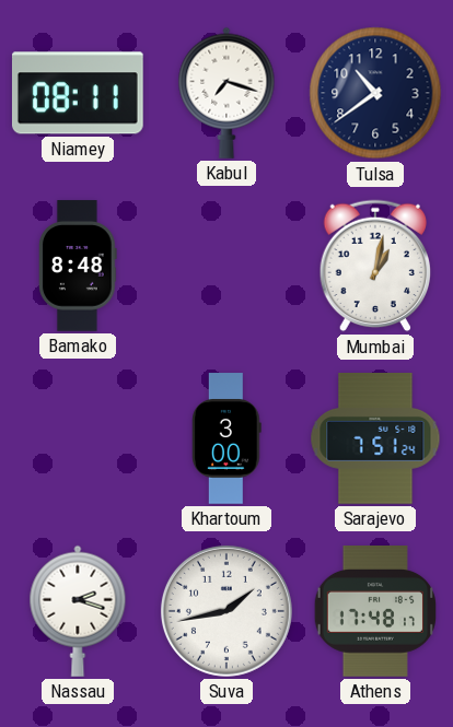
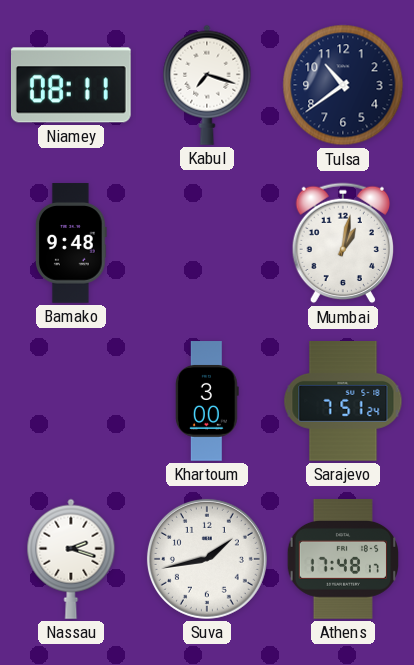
Bamako: 8:48 -> 9:48
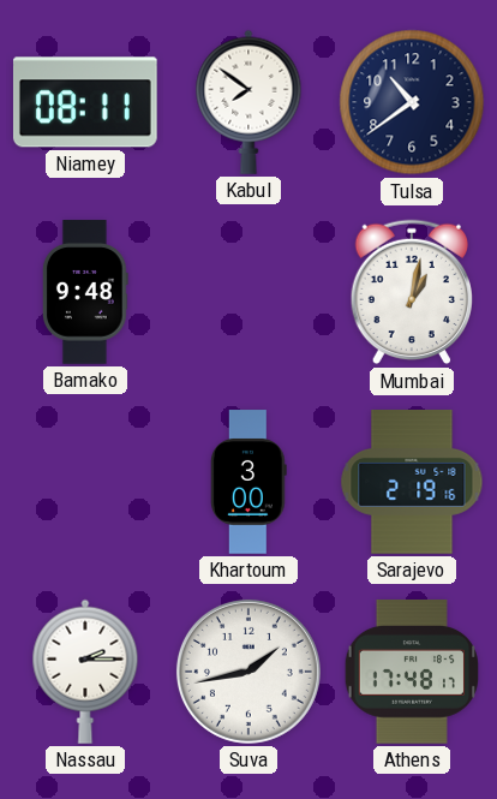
Kabul: 7:18 -> 7:51
Sarajevo: 7:51 -> 2:19
Nassau: 2:18 -> 2:15
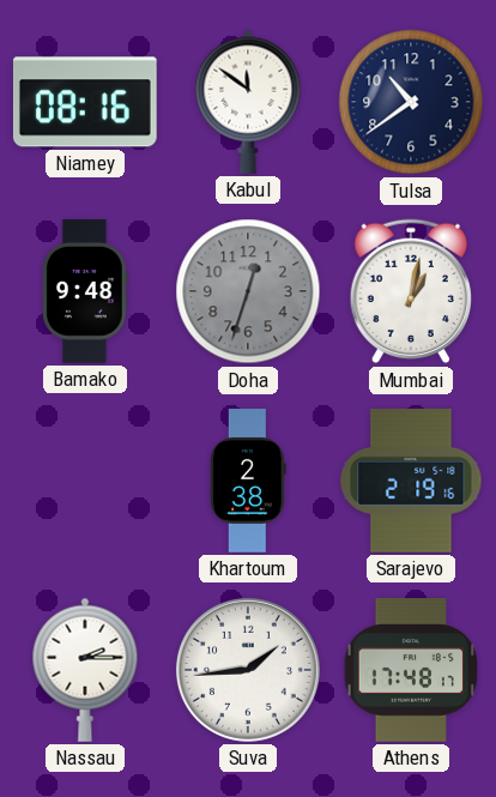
Niamey: 08:11 -> 08:16
Kabul: 7:51 -> 11:51
Doha: none -> 12:33
Khartoum: 3:00 -> 2:38
Suva: 1:43 -> 1:44
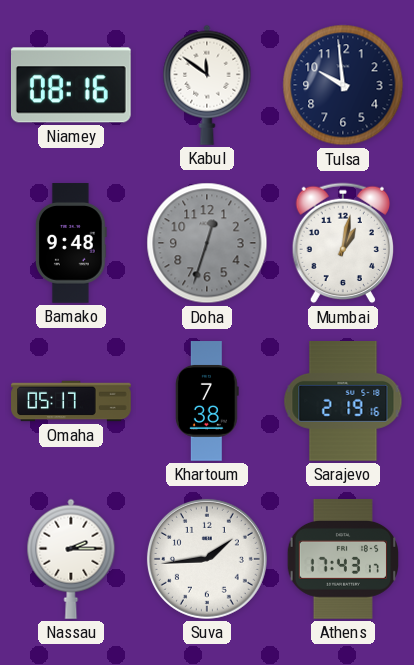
Tulsa: 10:39 -> 9:59
Omaha: none -> 05:17
Khartoum: 2:38 -> 7:38
Athens: 17:48 -> 17:43
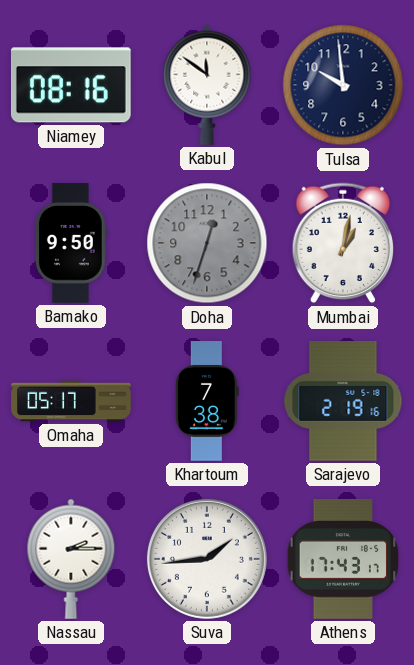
Bamako: 9:48 -> 9:50
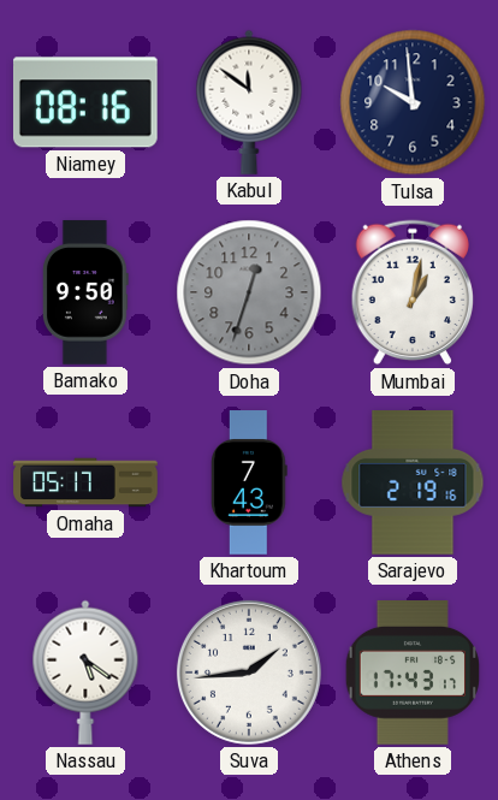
Khartoum: 7:38 -> 7:43
Nassau: 2:15 -> 5:21
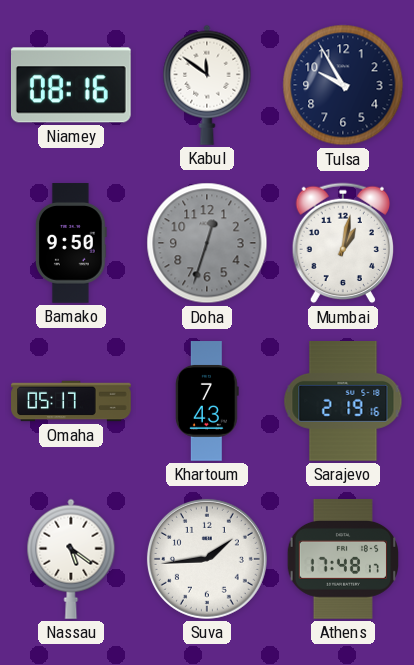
Tulsa: 9:59 -> 9:55
Athens: 17:43 -> 17:48
